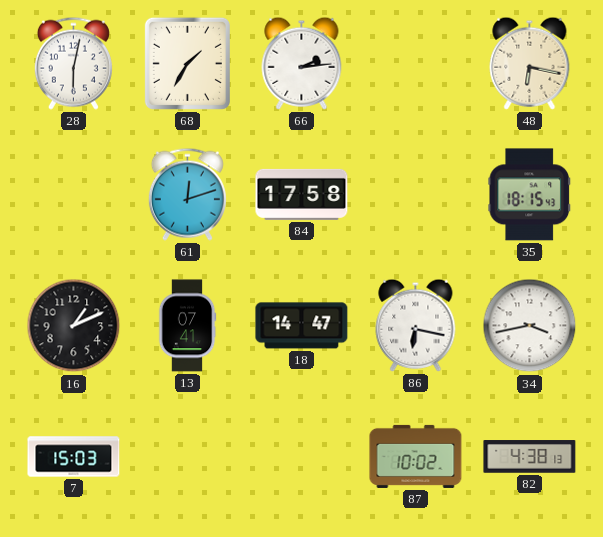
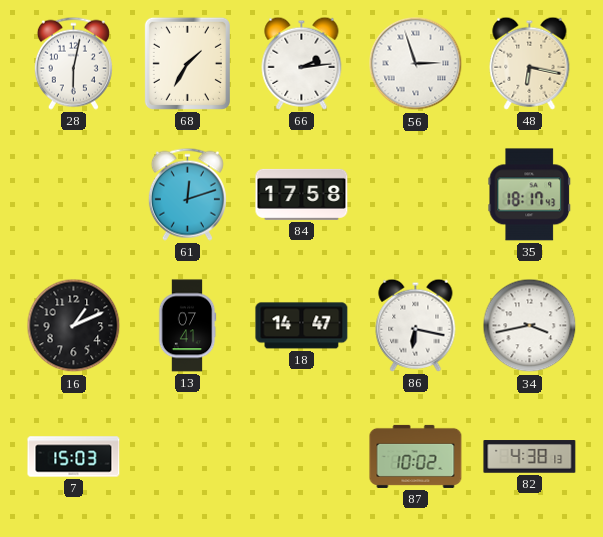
56: none -> 2:57
35: 18:15 -> 18:17
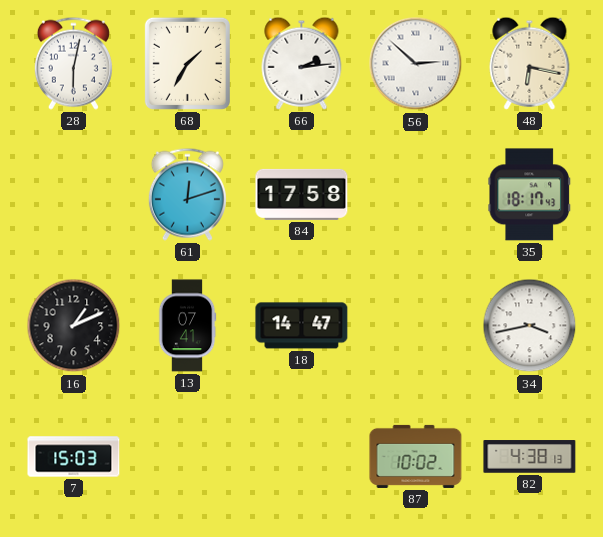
56: 2:57 -> 2:52
86: 6:17 -> none
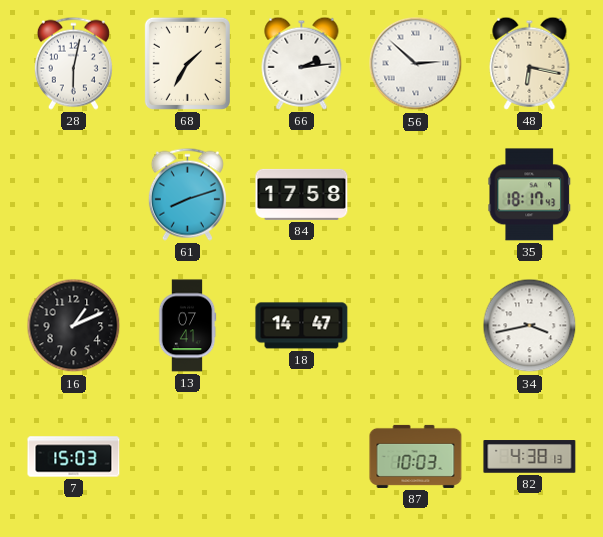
61: 12:12 -> 8:12
87: 10:02 -> 10:03
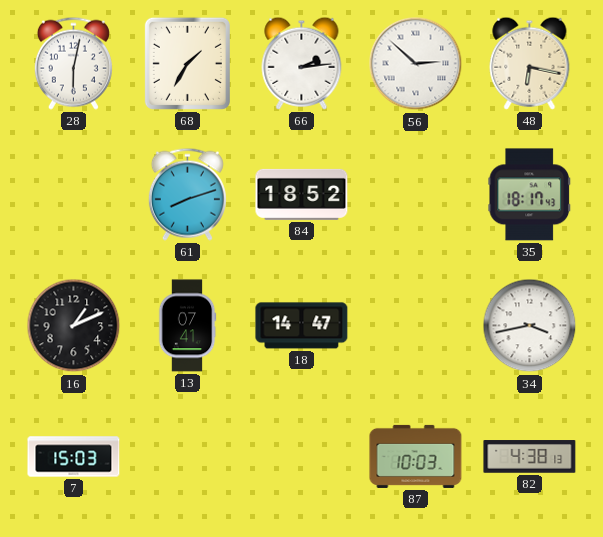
84: 17:58 -> 18:52
